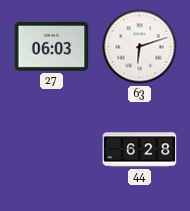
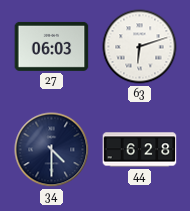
34: none -> 4:30
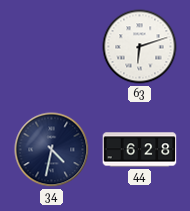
27: 06:03 -> none
34: 4:30 -> 4:32
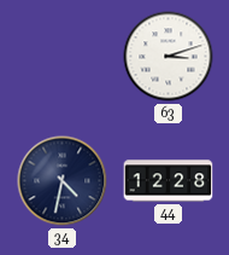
63: 6:12 -> 3:12
44: 6:28 -> 12:28
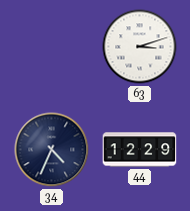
34: 4:32 -> 4:34
44: 12:28 -> 12:29
